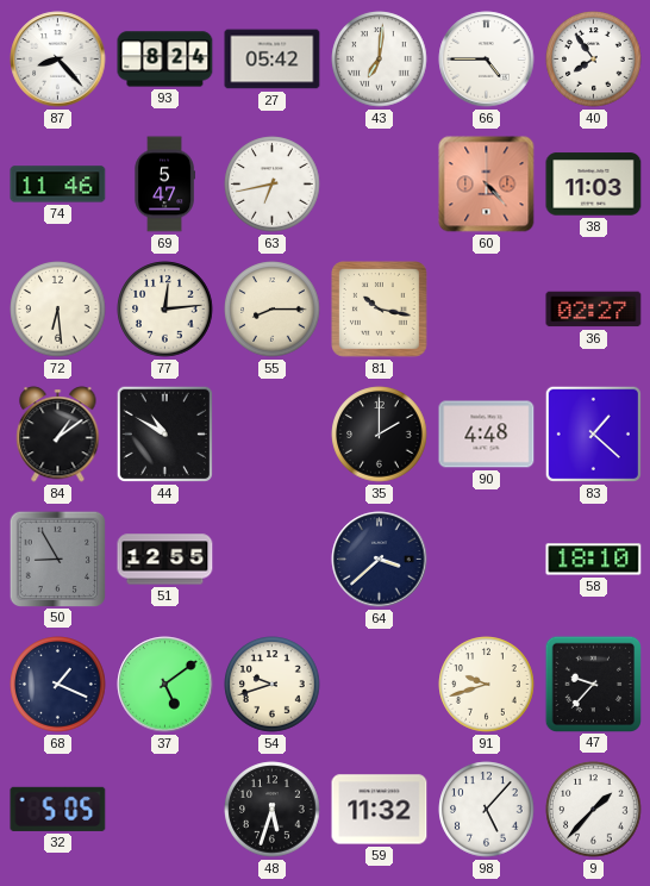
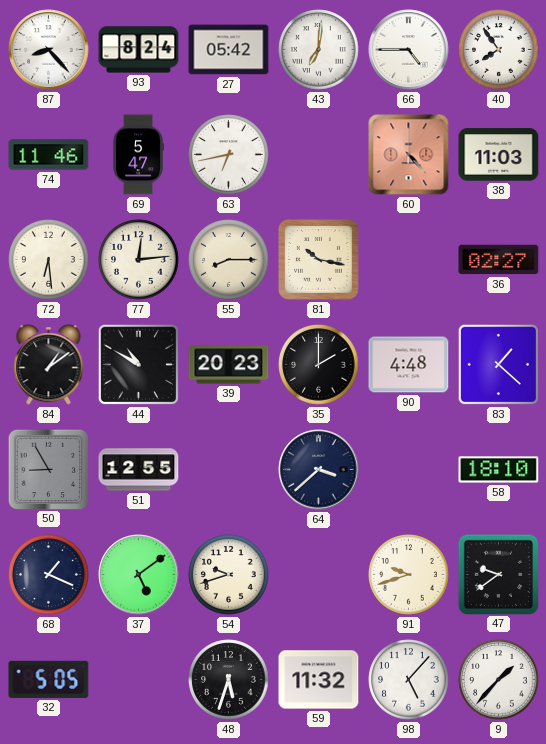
39: none -> 20:23
47: 9:37 -> 9:39
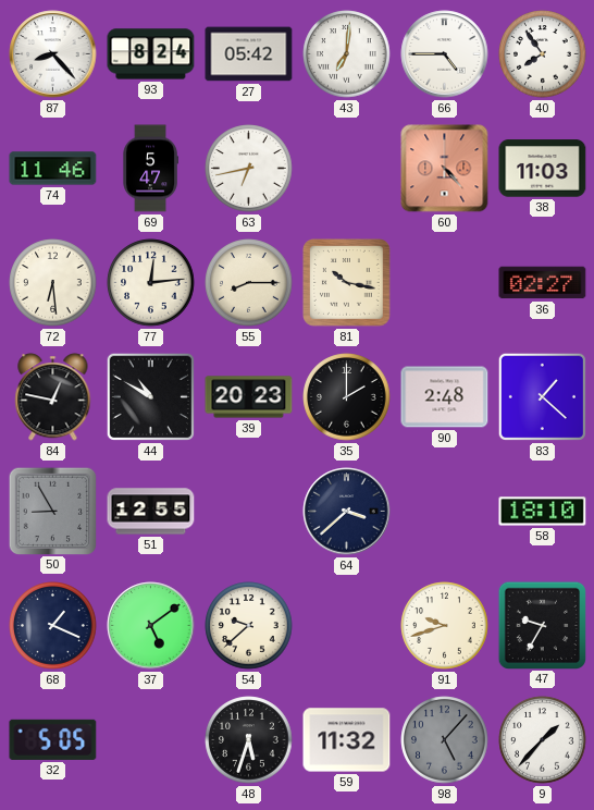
84: 1:09 -> 12:47
90: 4:48 -> 2:48
54: 9:42 -> 9:38
47: 9:39 -> 9:35
98 dial: white -> grey
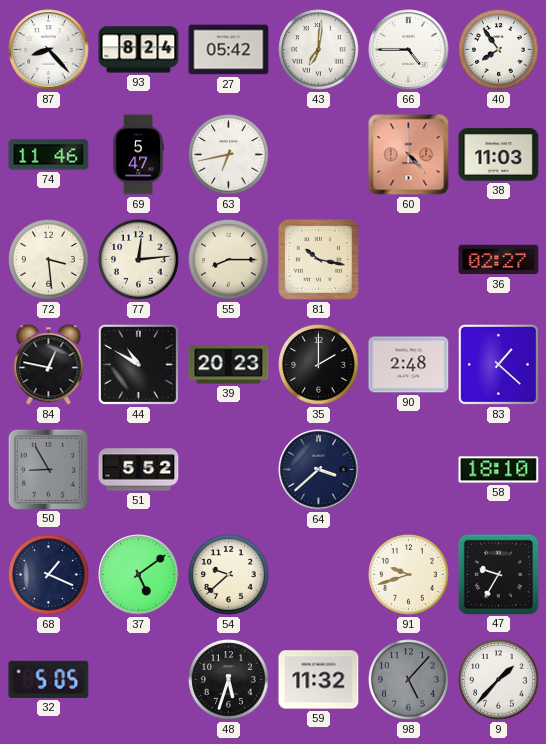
72: 6:29 -> 3:29
51: 12:55 -> 5:52
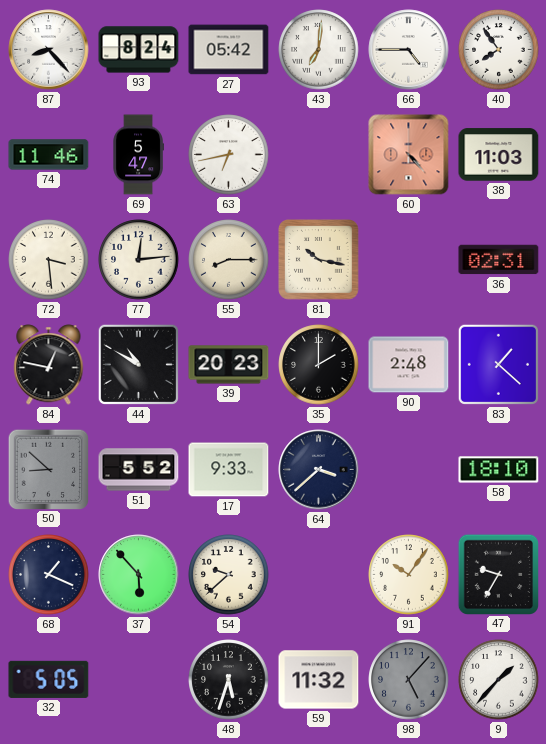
36: 02:27 -> 02:31
50: 8:55 -> 8:52
17: none -> 9:33
37: 5:09 -> 5:53
91: 9:42 -> 10:06
